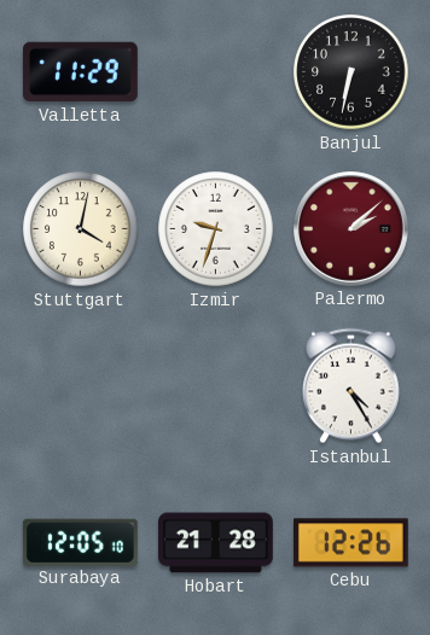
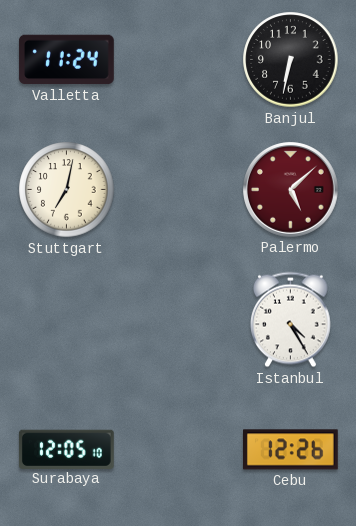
Valletta: 11:29 -> 11:24
Stuttgart: 4:02 -> 7:02
Izmir: 9:33 -> none
Palermo: 2:08 -> 5:08
Hobart: 21:28 -> none
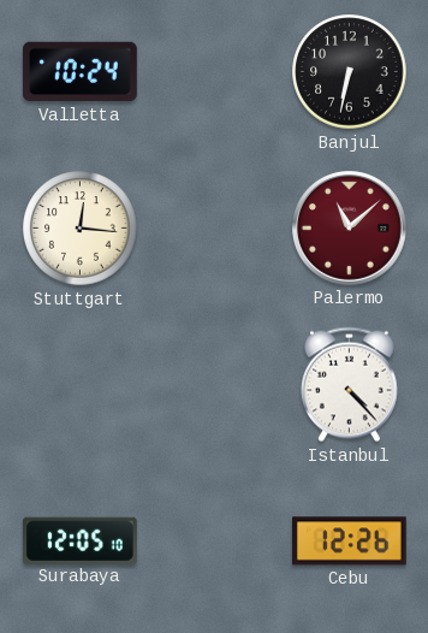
Valletta: 11:24 -> 10:24
Stuttgart: 7:02 -> 12:16
Palermo: 5:08 -> 11:08
Istanbul: 4:25 -> 4:23
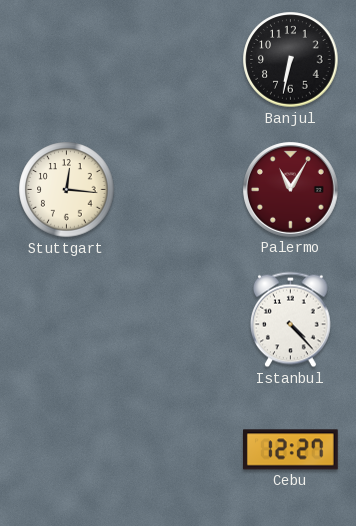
Valletta: 10:24 -> none
Palermo: 11:08 -> 11:05
Surabaya: 12:05 -> none
Cebu: 12:26 -> 12:27
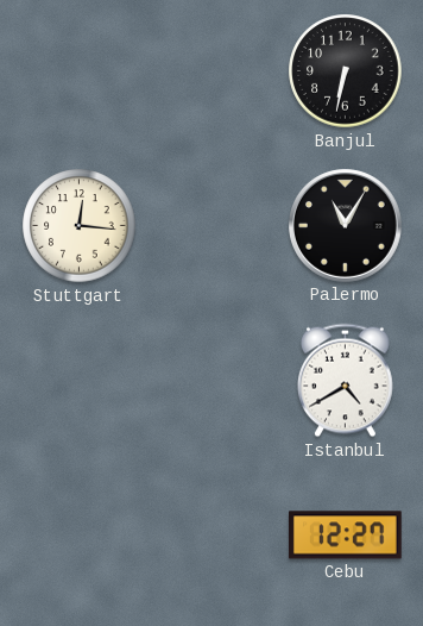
Palermo dial: burgundy -> black
Istanbul: 4:23 -> 4:40
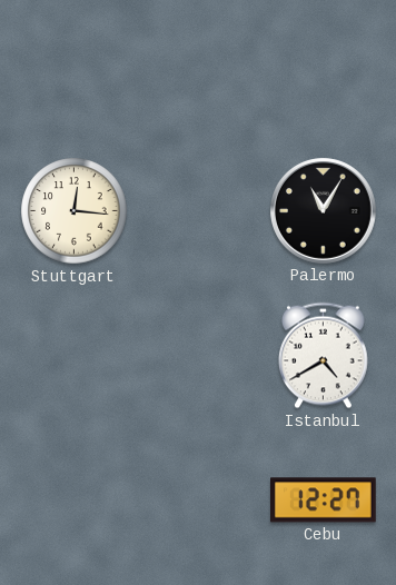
Banjul: 6:32 -> none
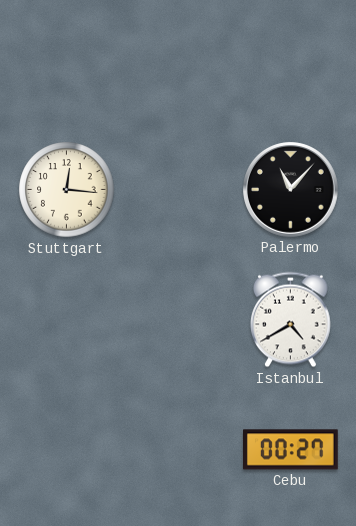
Palermo: 11:05 -> 11:07
Cebu: 12:27 -> 00:27
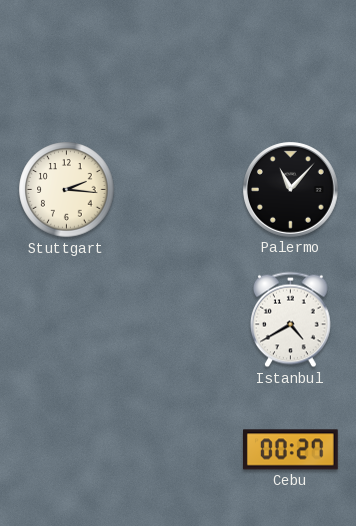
Stuttgart: 12:16 -> 2:16
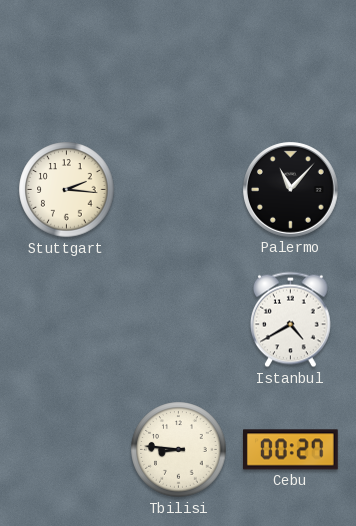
Tbilisi: none -> 8:46
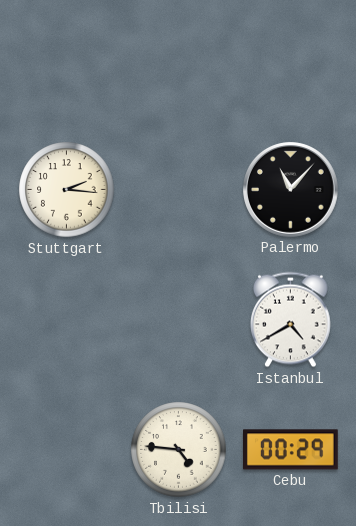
Tbilisi: 8:46 -> 4:46
Cebu: 00:27 -> 00:29
